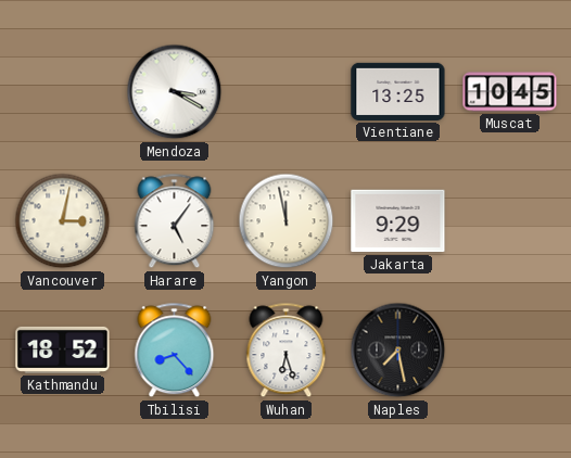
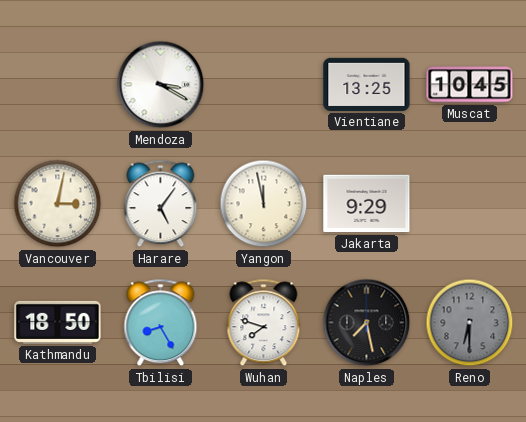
Kathmandu: 18:52 -> 18:50
Tbilisi: 8:23 -> 8:25
Wuhan: 6:27 -> 7:48
Reno: none -> 6:30
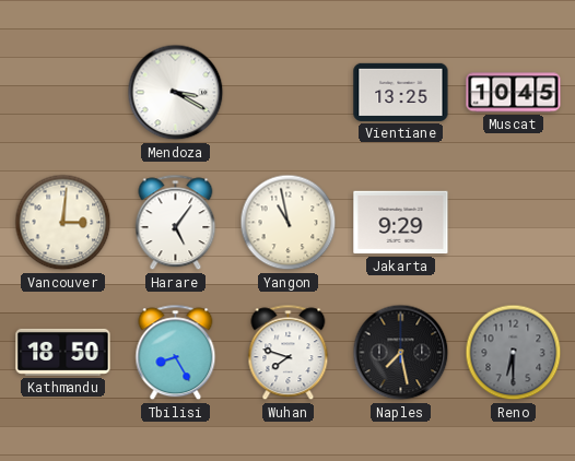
Vancouver: 3:02 -> 3:01
Yangon: 11:58 -> 10:58
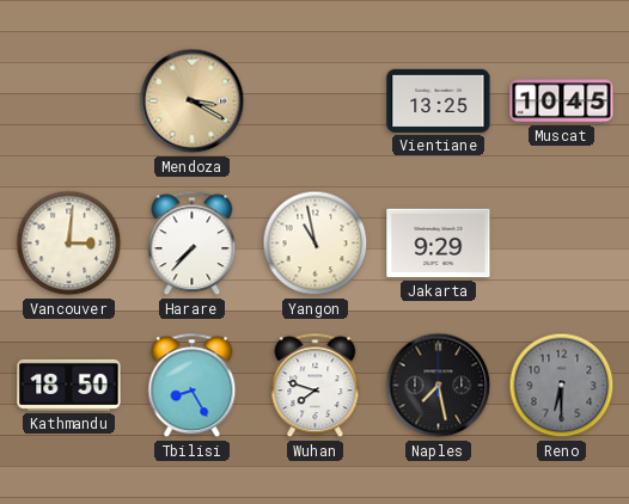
Mendoza dial: white -> champagne
Harare: 5:06 -> 7:37
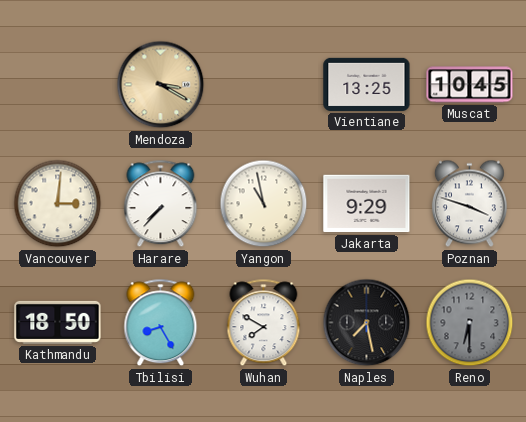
Poznan: none -> 3:48
Wuhan: 7:48 -> 7:50
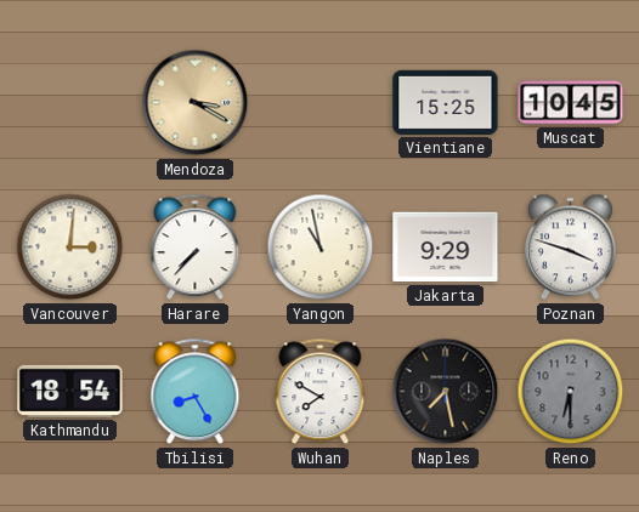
Vientiane: 13:25 -> 15:25
Kathmandu: 18:50 -> 18:54
